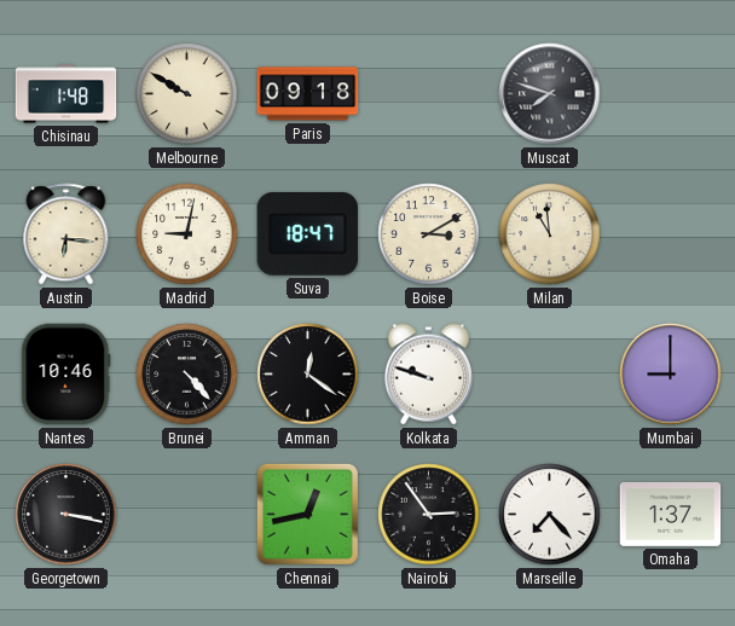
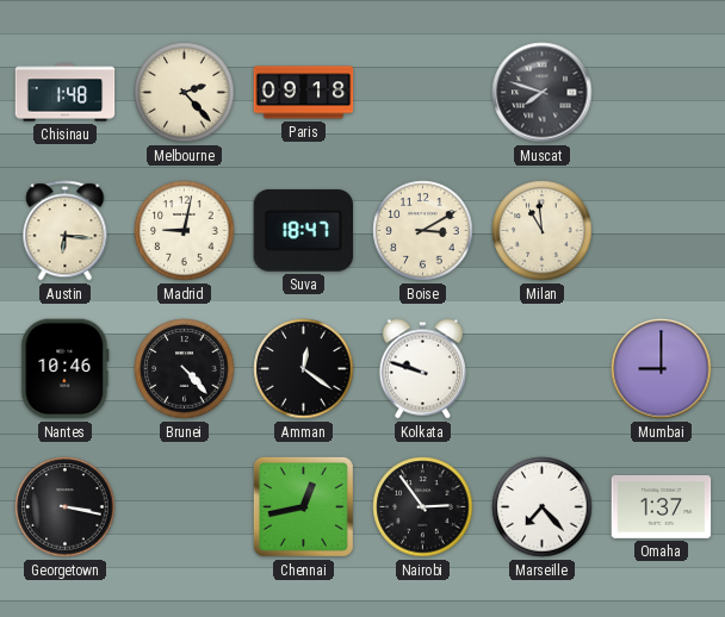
Melbourne: 9:50 -> 2:23
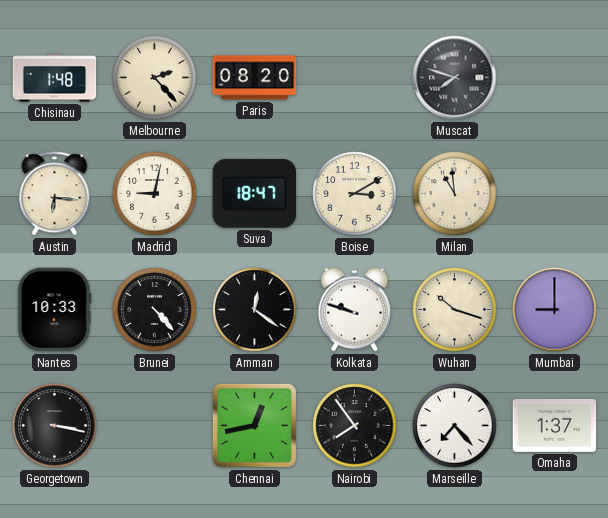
Paris: 09:18 -> 08:20
Nantes: 10:46 -> 10:33
Wuhan: none -> 10:18
Nairobi: 2:54 -> 7:54
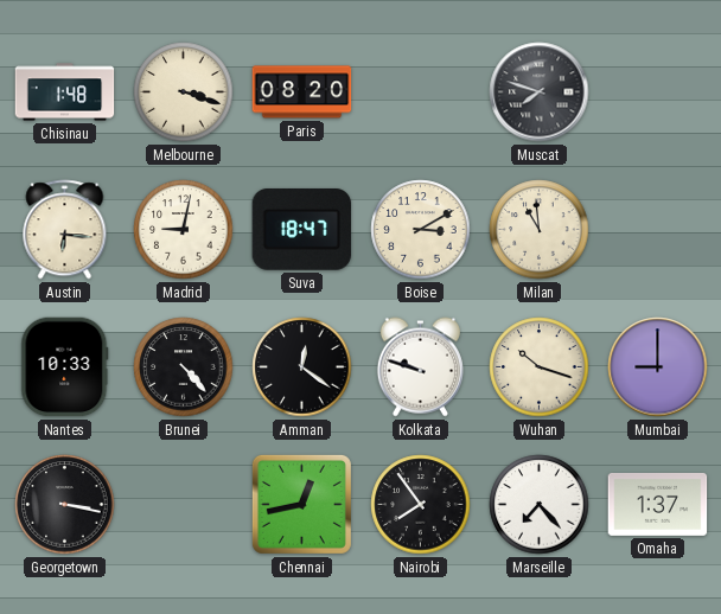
Melbourne: 2:23 -> 3:18
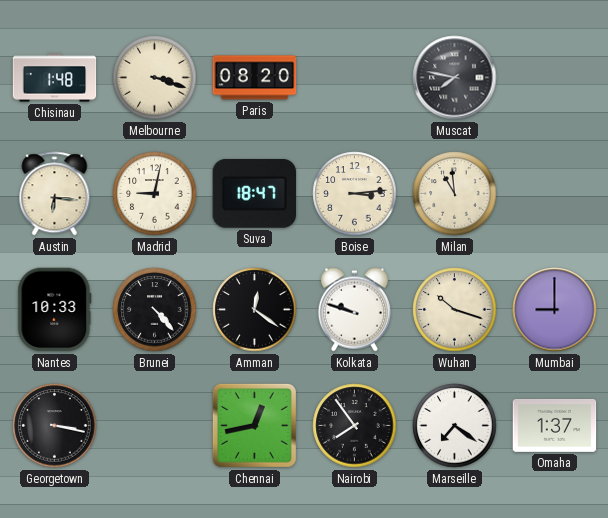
Muscat: 7:48 -> 7:47
Boise: 3:10 -> 3:14
Marseille: 7:23 -> 7:21
